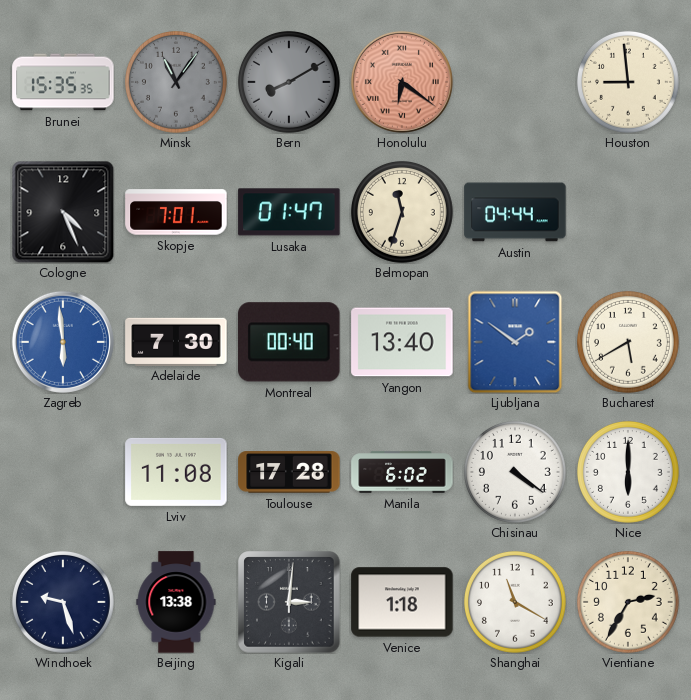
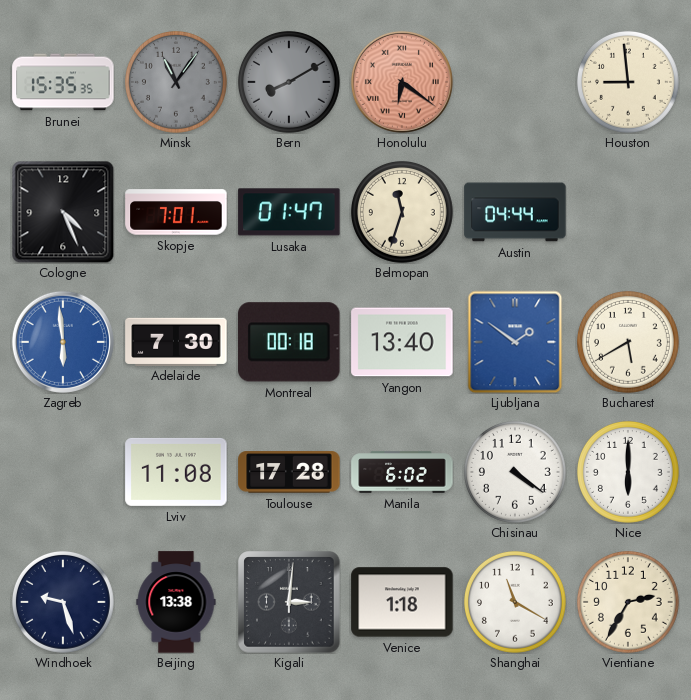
Montreal: 00:40 -> 00:18
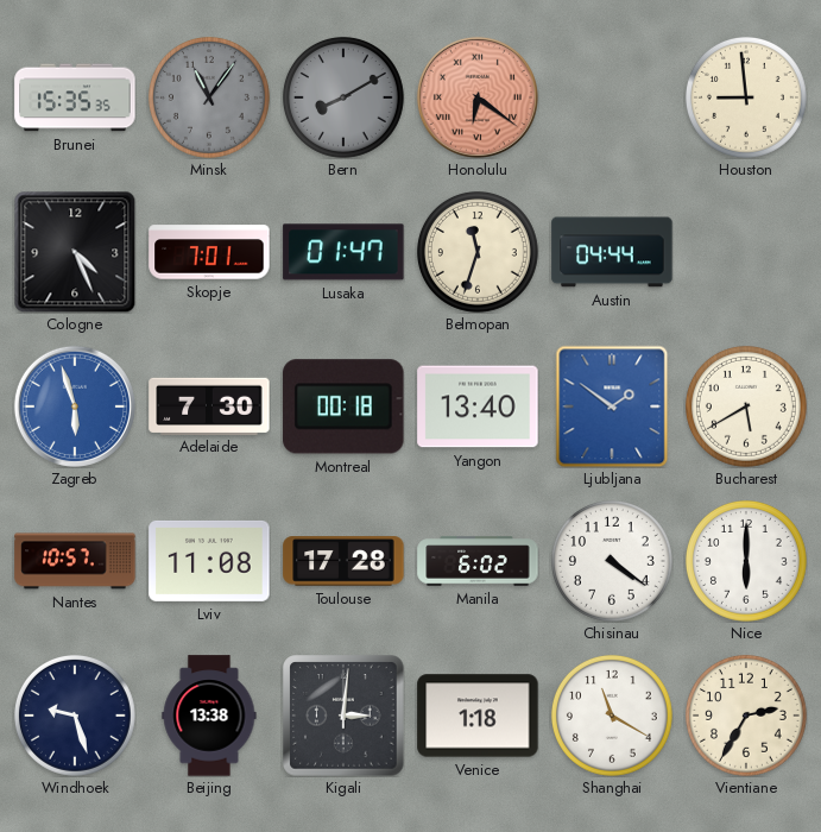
Zagreb: 5:59 -> 5:57
Nantes: none -> 10:57
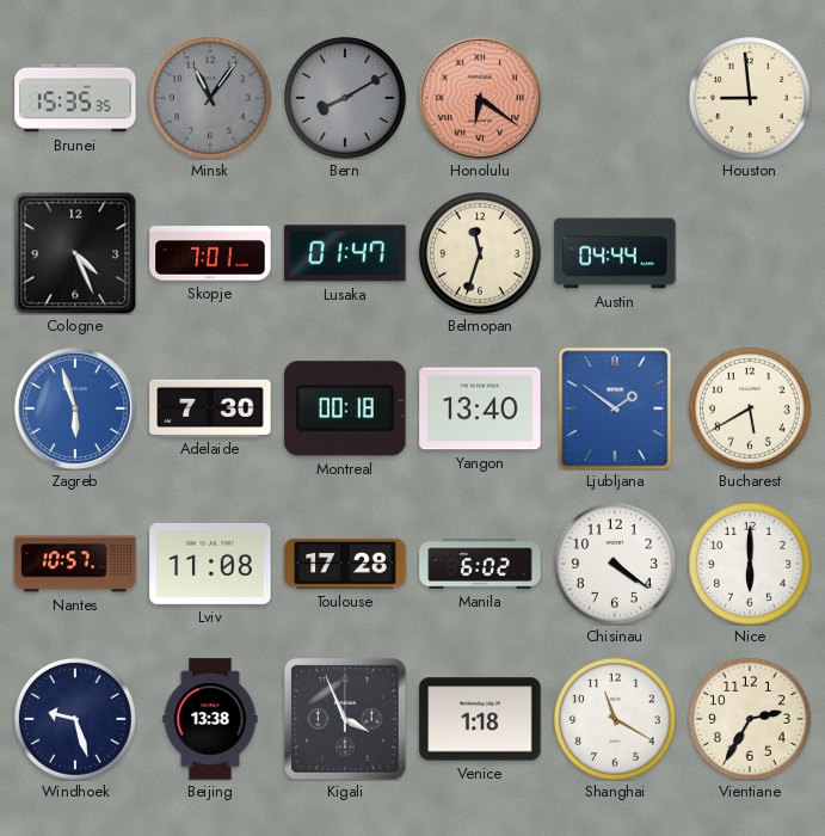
Kigali: 3:01 -> 3:56
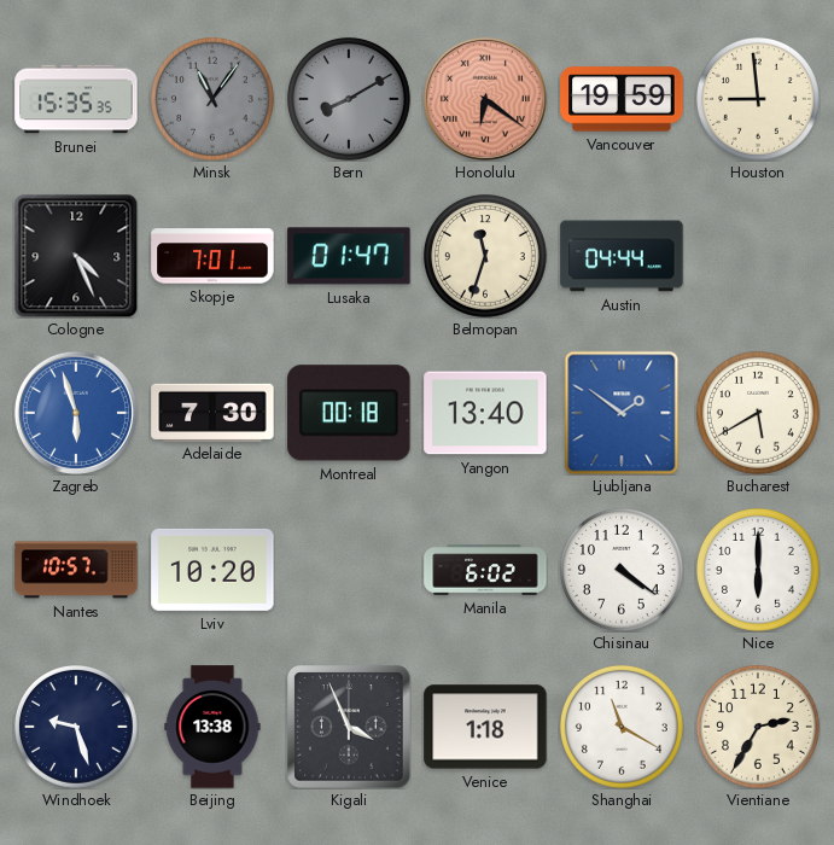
Vancouver: none -> 19:59
Lviv: 11:08 -> 10:20
Toulouse: 17:28 -> none
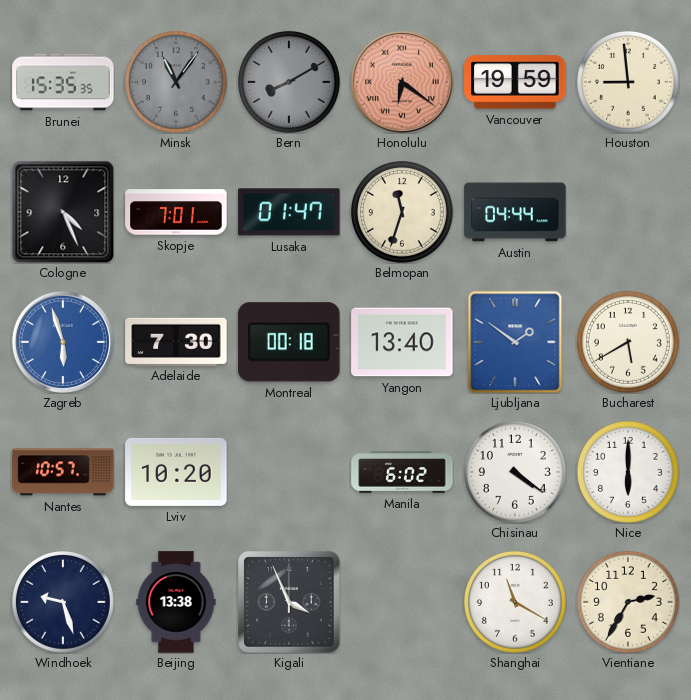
Venice: 1:18 -> none
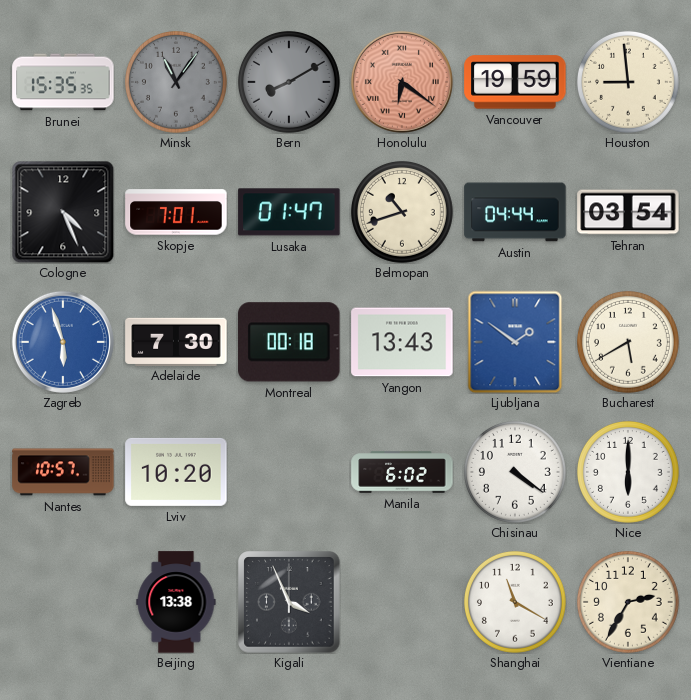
Belmopan: 11:33 -> 10:42
Tehran: none -> 03:54
Yangon: 13:40 -> 13:43
Windhoek: 9:27 -> none
